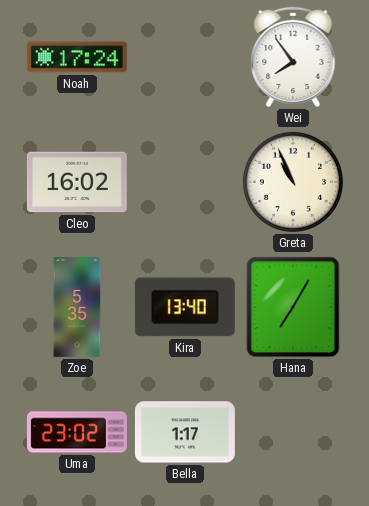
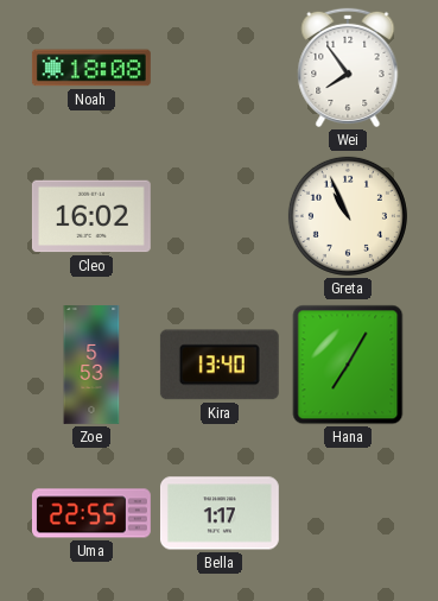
Noah: 17:24 -> 18:08
Zoe: 5:35 -> 5:53
Uma: 23:02 -> 22:55
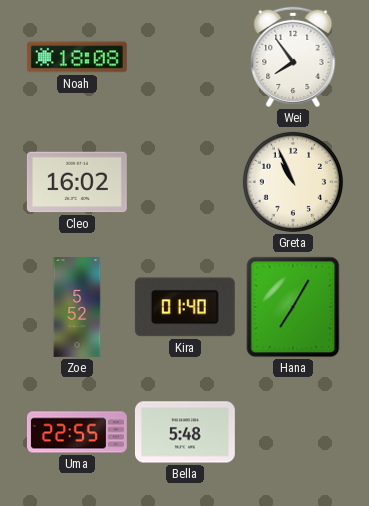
Zoe: 5:53 -> 5:52
Kira: 13:40 -> 01:40
Bella: 1:17 -> 5:48
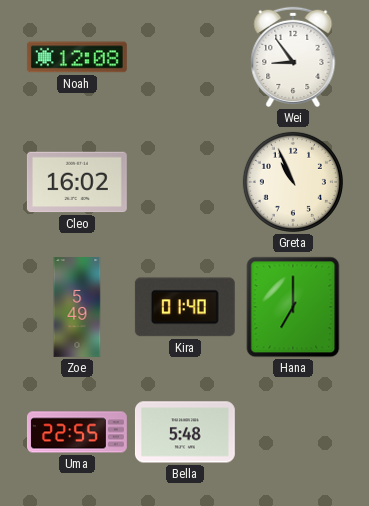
Noah: 18:08 -> 12:08
Wei: 7:54 -> 8:54
Zoe: 5:52 -> 5:49
Hana: 7:05 -> 7:00
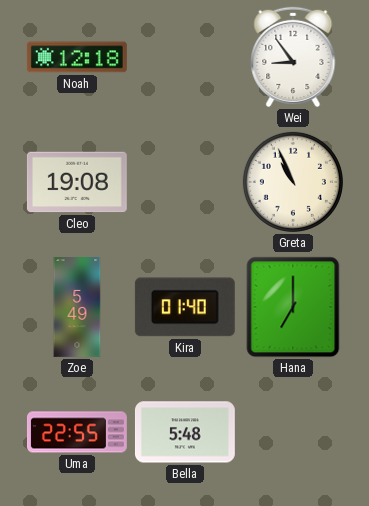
Noah: 12:08 -> 12:18
Cleo: 16:02 -> 19:08
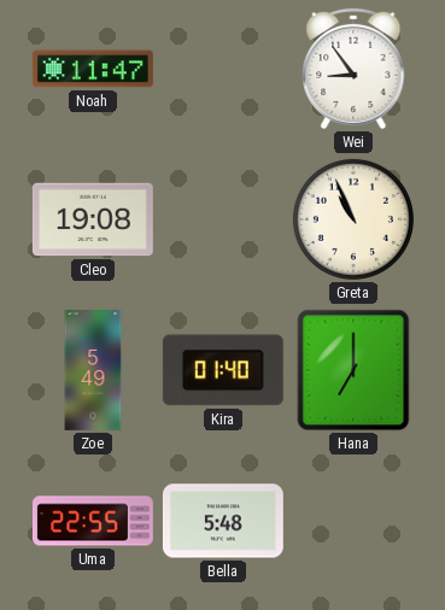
Noah: 12:18 -> 11:47
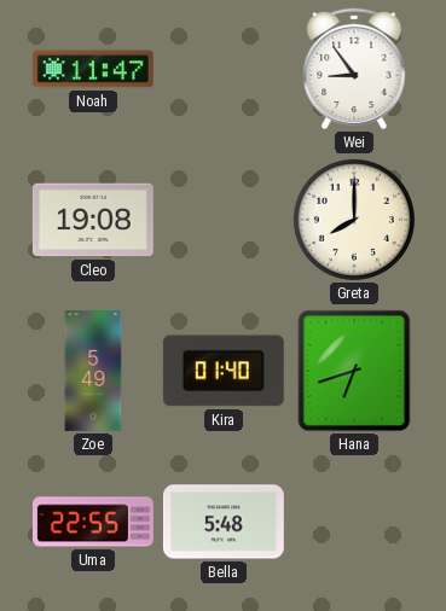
Greta: 10:56 -> 8:00
Hana: 7:00 -> 6:42
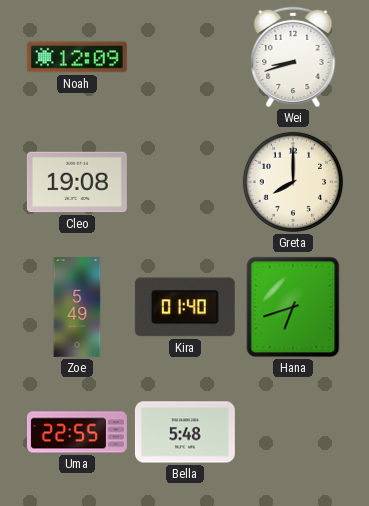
Noah: 11:47 -> 12:09
Wei: 8:54 -> 8:42
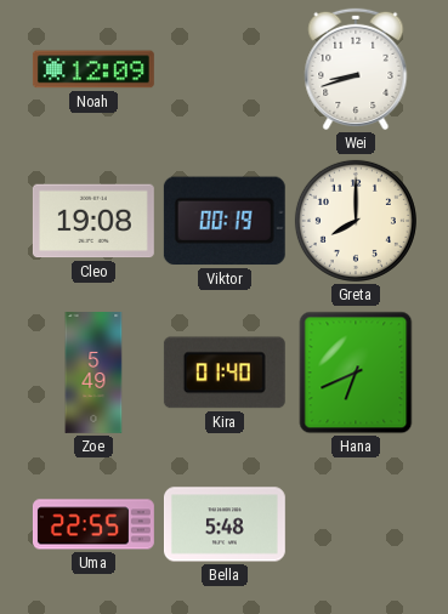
Viktor: none -> 00:19
Hana: 6:42 -> 6:41
